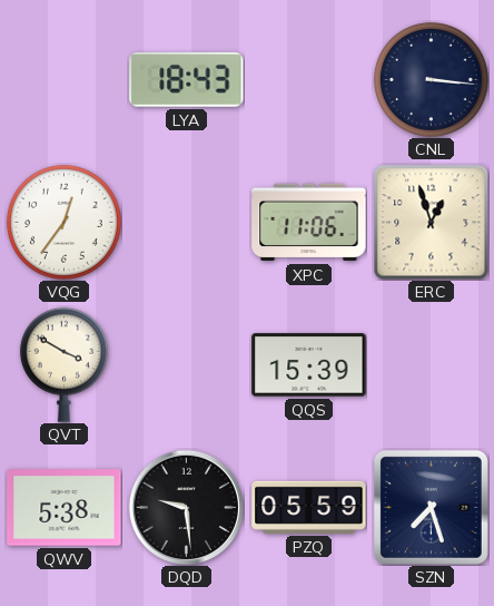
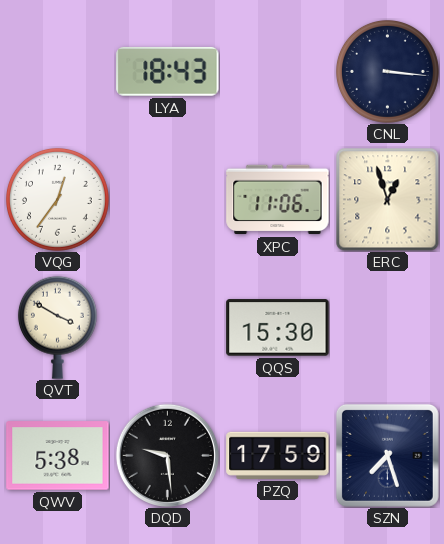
QQS: 15:39 -> 15:30
PZQ: 05:59 -> 17:59
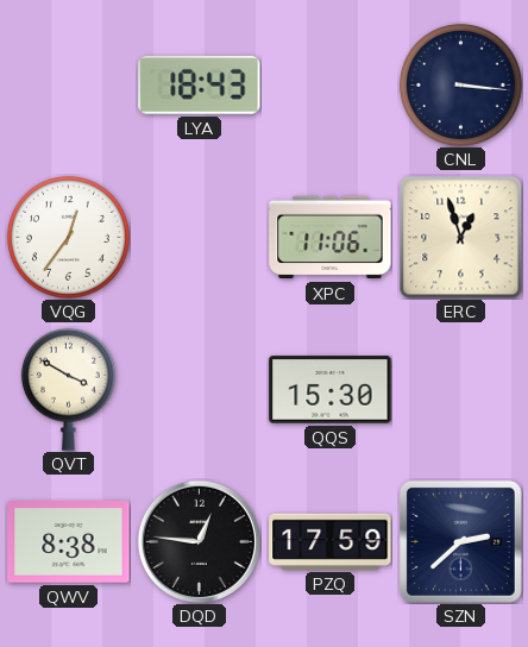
QWV: 5:38 -> 8:38
DQD: 9:29 -> 12:46
SZN: 7:27 -> 2:38
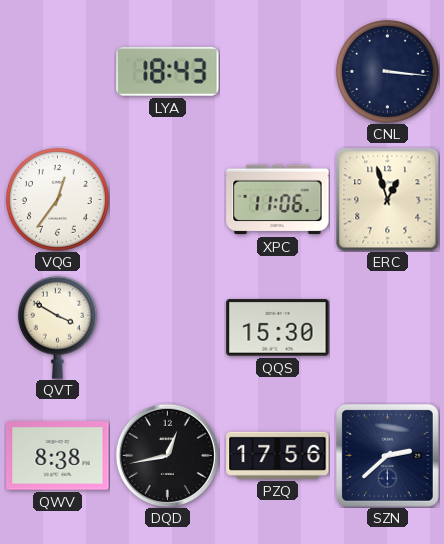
DQD: 12:46 -> 12:43
PZQ: 17:59 -> 17:56
